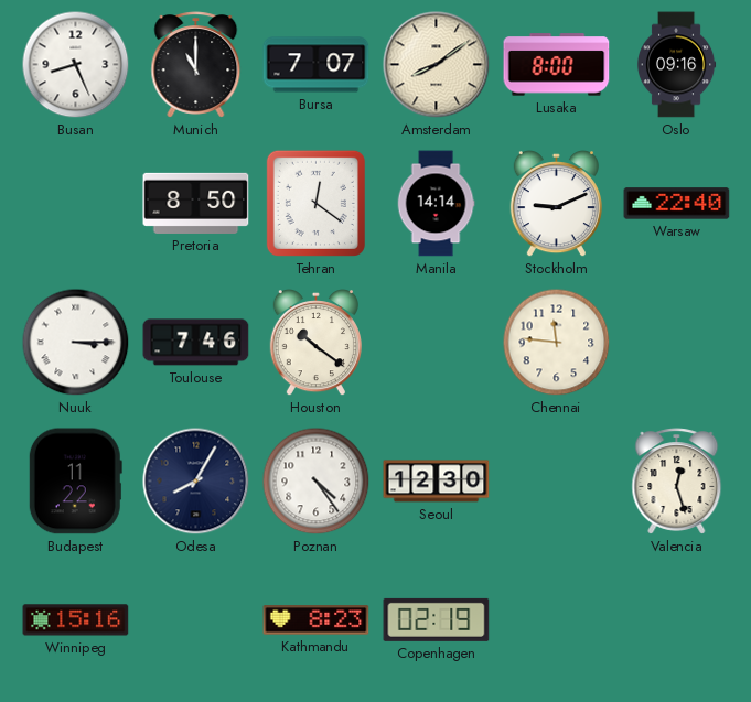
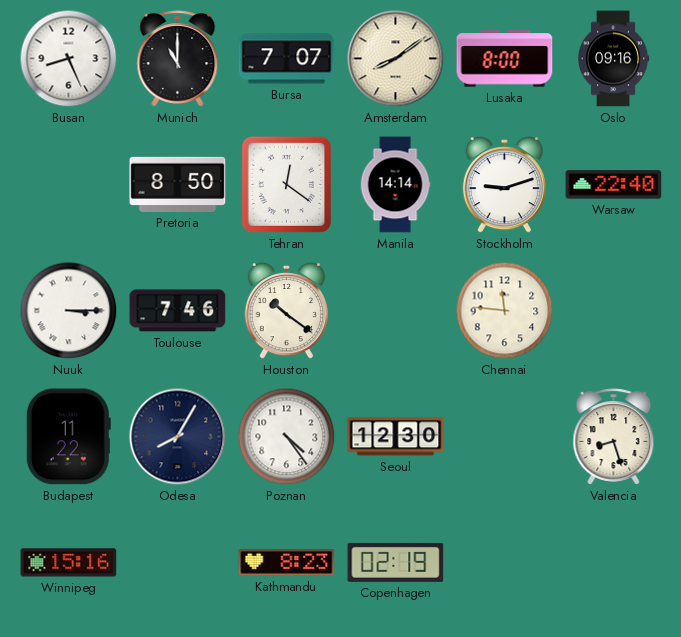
Stockholm: 9:11 -> 9:12
Valencia: 12:27 -> 8:27
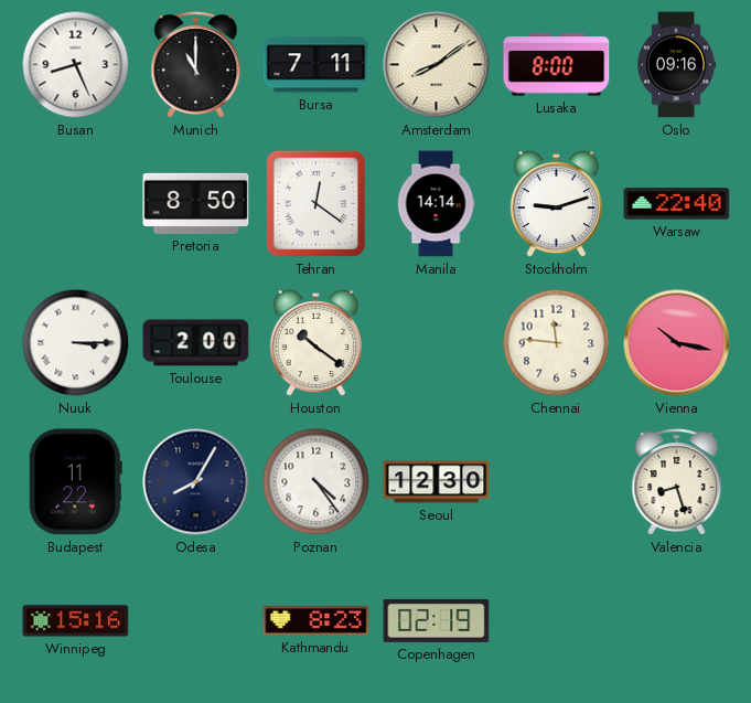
Bursa: 7:07 -> 7:11
Toulouse: 7:46 -> 2:00
Vienna: none -> 10:17
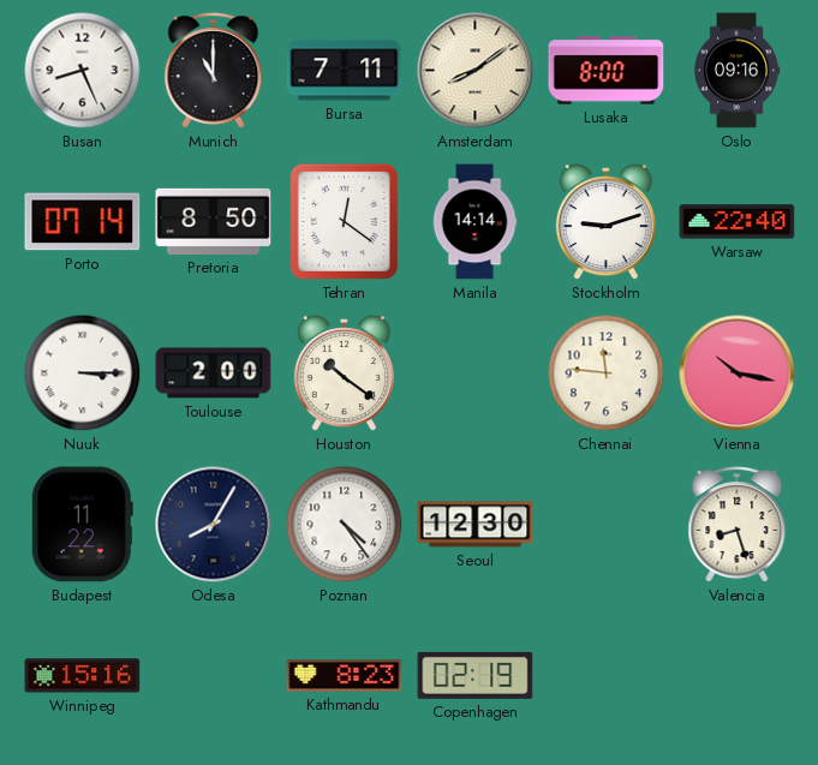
Porto: none -> 07:14
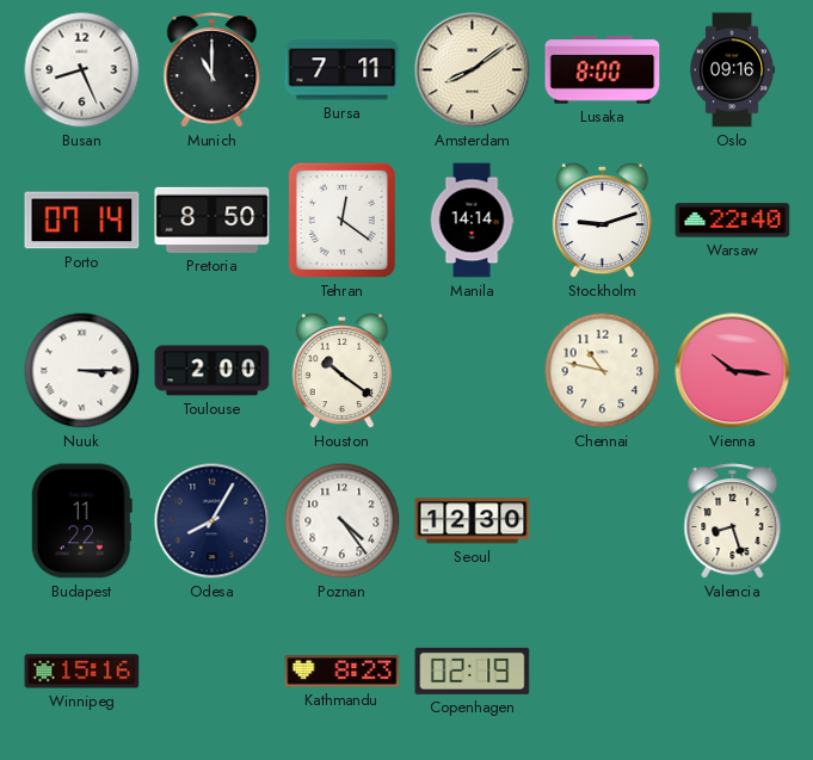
Chennai: 11:46 -> 10:47
Vienna: 10:17 -> 10:16
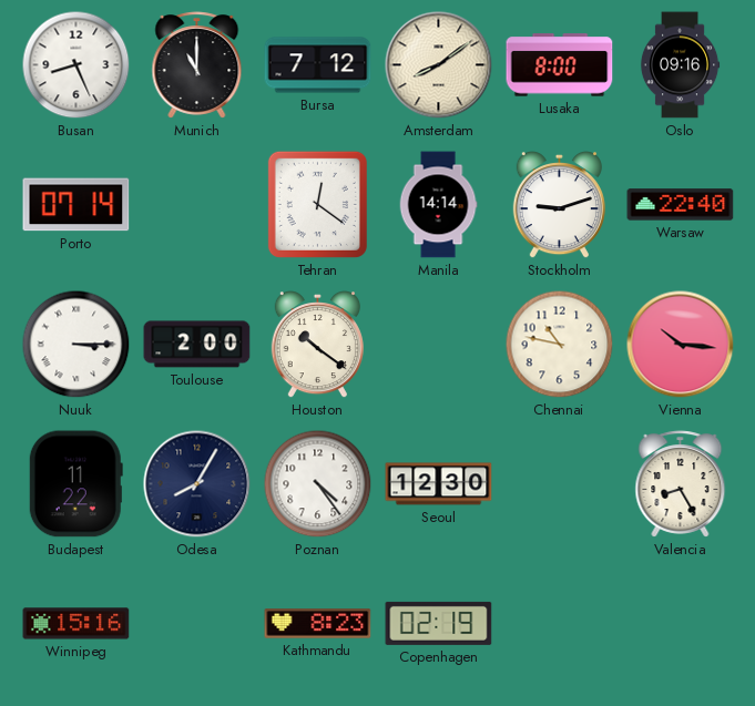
Bursa: 7:11 -> 7:12
Pretoria: 8:50 -> none
Valencia: 8:27 -> 8:25
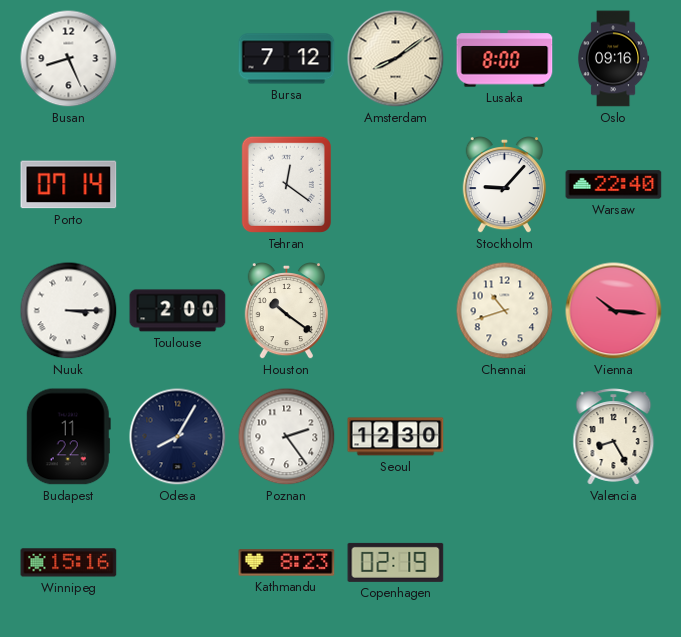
Munich: 11:00 -> none
Manila: 14:14 -> none
Stockholm: 9:12 -> 9:07
Chennai: 10:47 -> 10:42
Poznan: 4:24 -> 2:24
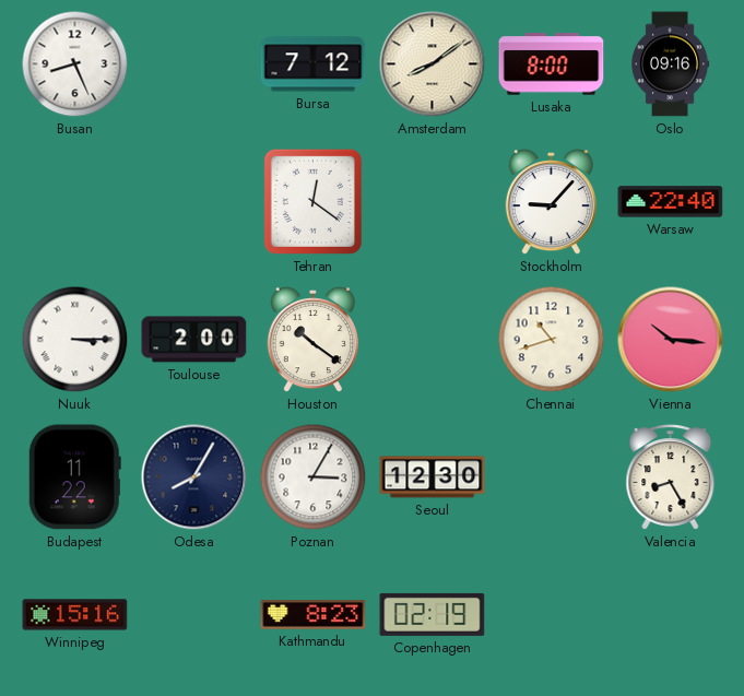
Porto: 07:14 -> none
Poznan: 2:24 -> 3:05
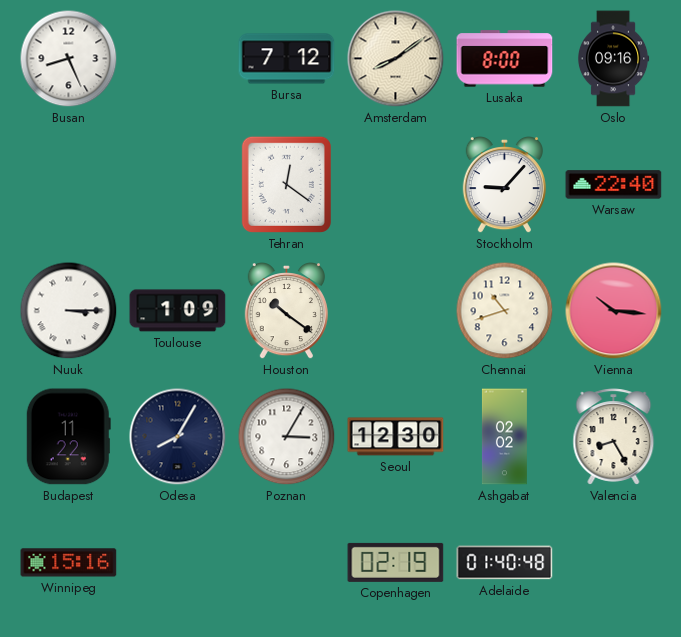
Toulouse: 2:00 -> 1:09
Ashgabat: none -> 02:02
Kathmandu: 8:23 -> none
Adelaide: none -> 01:40
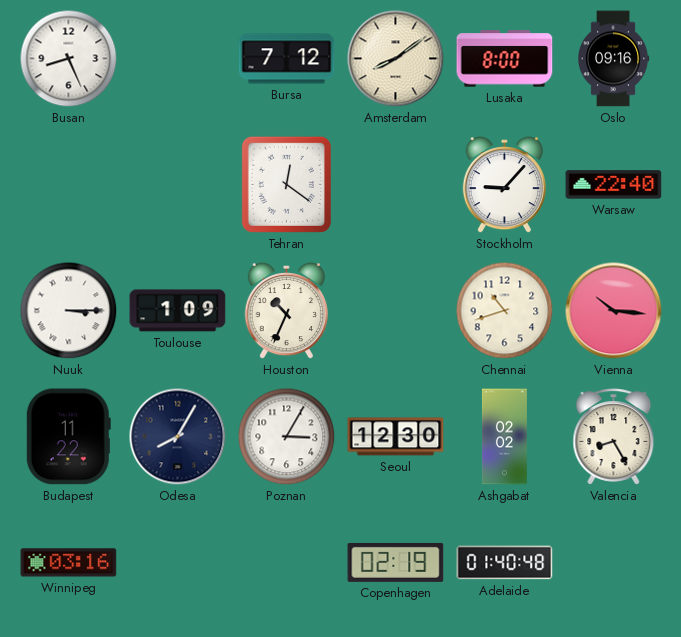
Houston: 10:21 -> 10:34
Winnipeg: 15:16 -> 03:16
